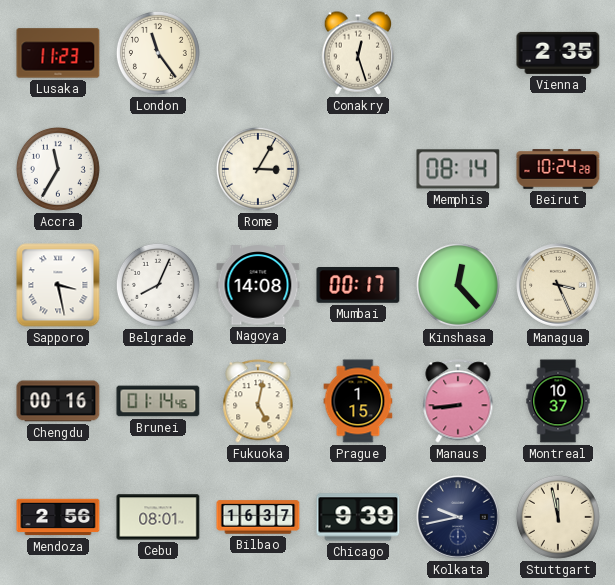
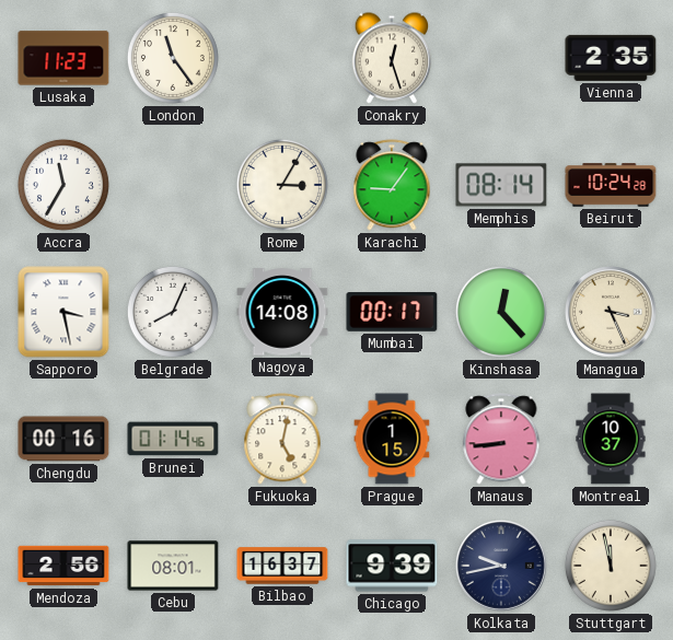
Karachi: none -> 9:06
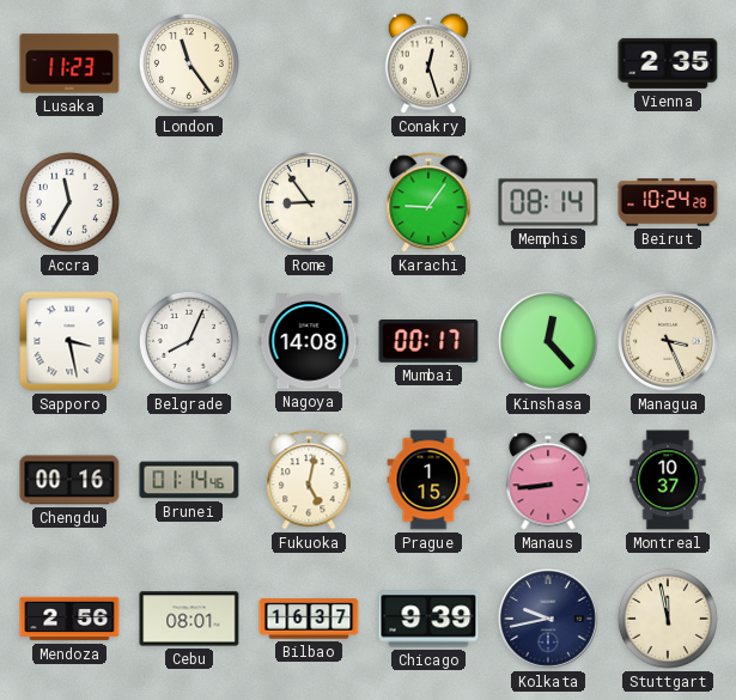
Rome: 3:05 -> 8:54
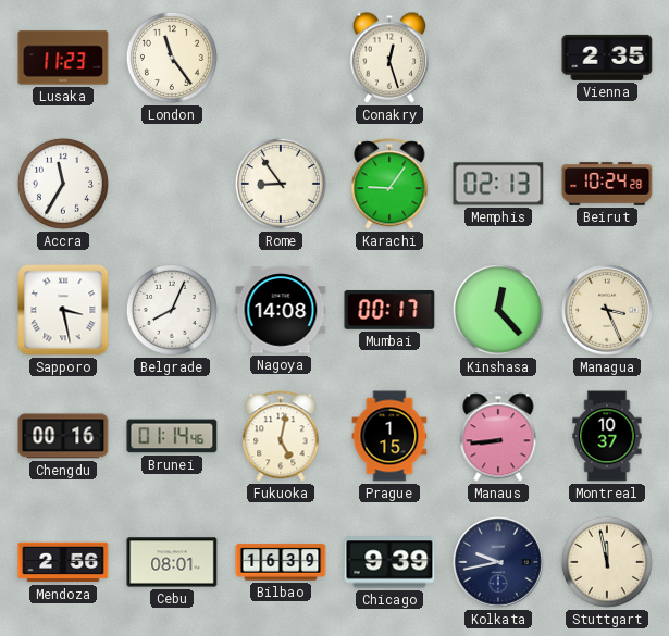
Memphis: 08:14 -> 02:13
Bilbao: 16:37 -> 16:39
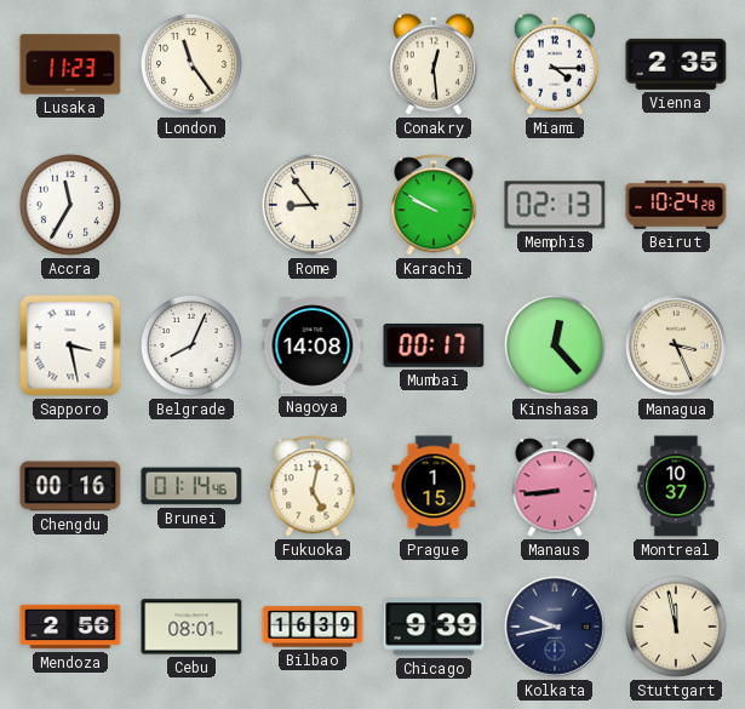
Conakry: 12:27 -> 12:29
Miami: none -> 4:15
Karachi: 9:06 -> 9:50
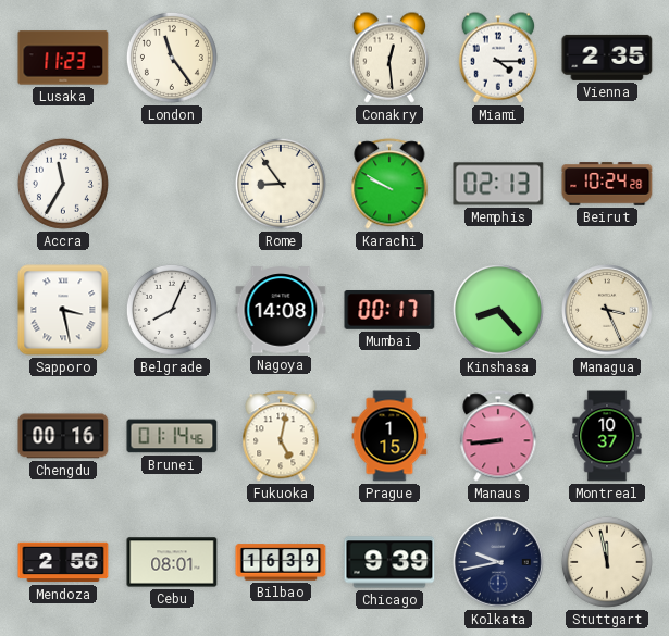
Kinshasa: 12:23 -> 8:23
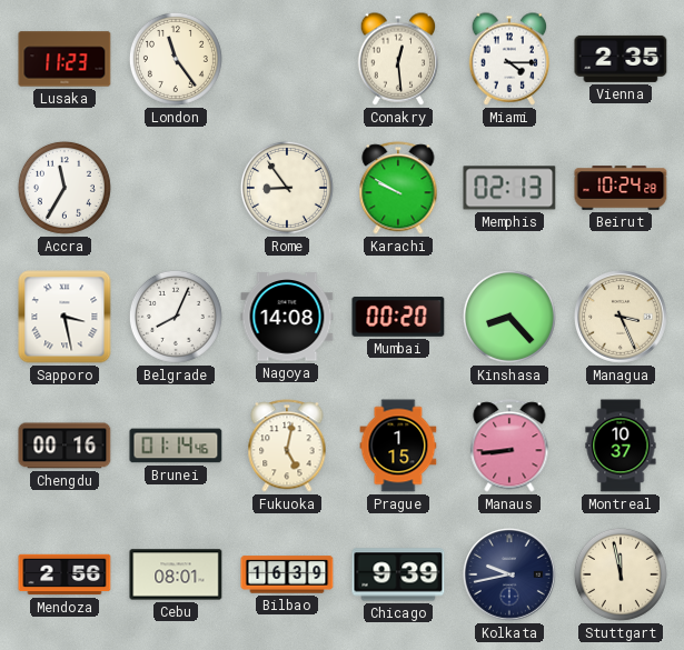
Mumbai: 00:17 -> 00:20
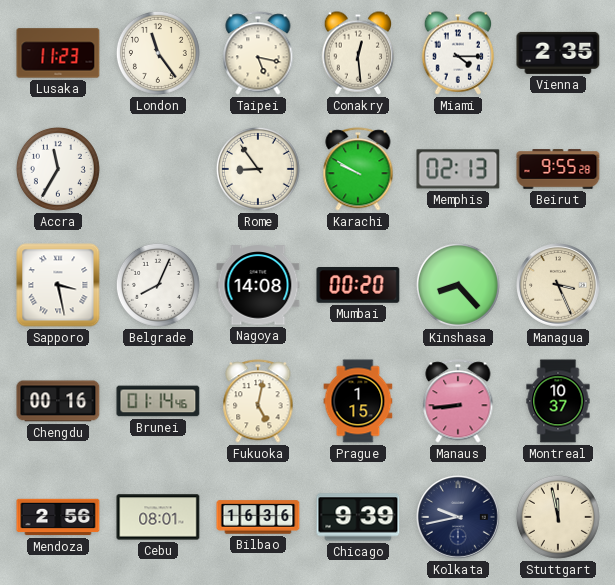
Taipei: none -> 5:17
Beirut: 10:24 -> 9:55
Bilbao: 16:39 -> 16:36
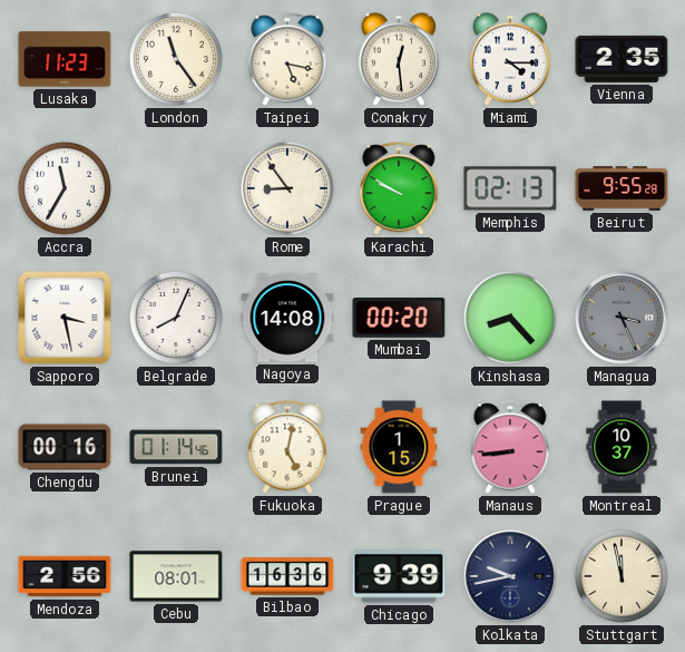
Managua dial: cream -> grey
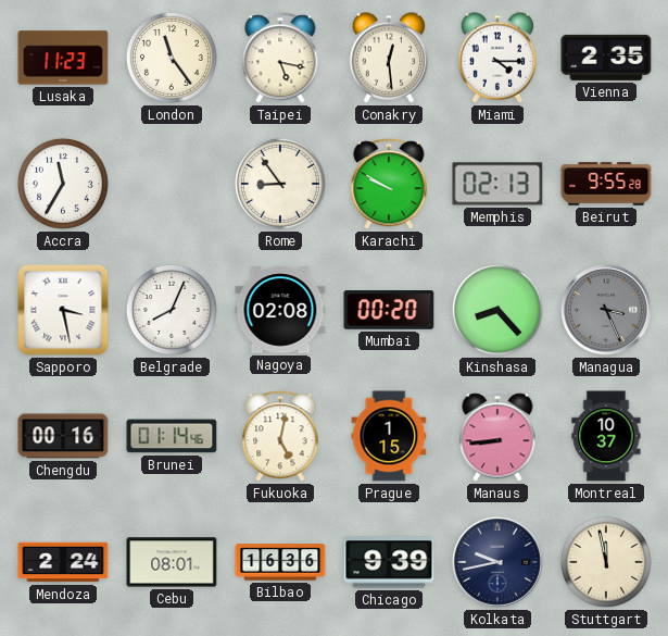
Nagoya: 14:08 -> 02:08
Mendoza: 2:56 -> 2:24
